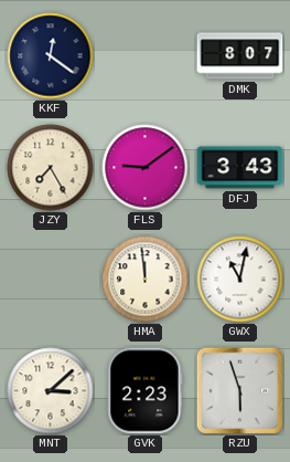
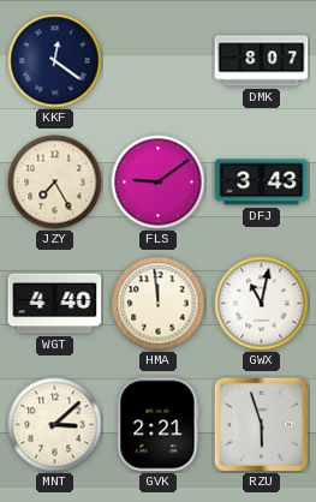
WGT: none -> 4:40
GVK: 2:23 -> 2:21
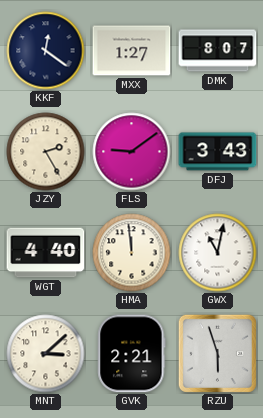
MXX: none -> 1:27
JZY: 7:25 -> 2:25
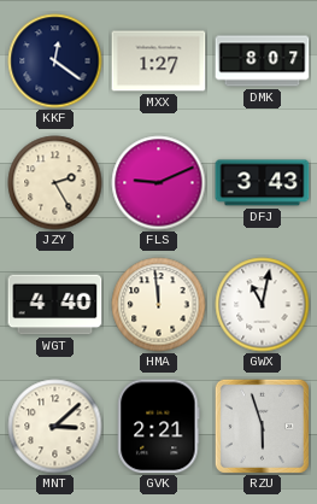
FLS: 9:09 -> 9:11
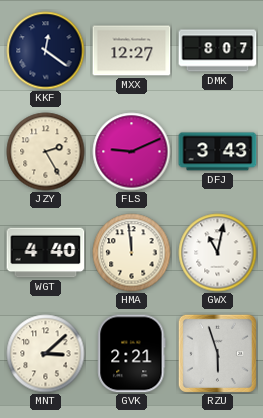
MXX: 1:27 -> 12:27
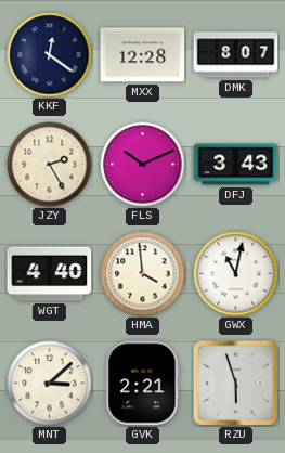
MXX: 12:27 -> 12:28
FLS: 9:11 -> 10:11
HMA: 11:59 -> 3:59
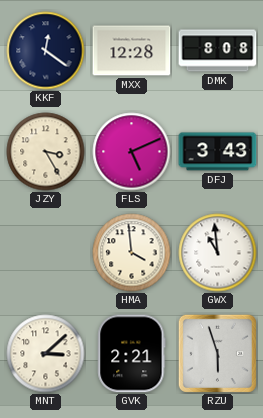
DMK: 8:07 -> 8:08
JZY: 2:25 -> 3:25
FLS: 10:11 -> 5:11
WGT: 4:40 -> none
GWX: 11:02 -> 10:59
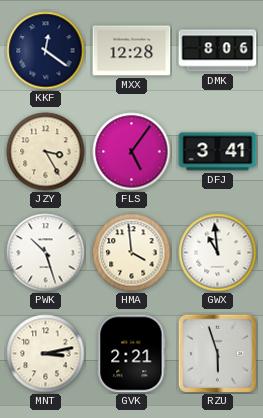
DMK: 8:08 -> 8:06
FLS: 5:11 -> 5:06
DFJ: 3:43 -> 3:41
PWK: none -> 10:27
MNT: 3:08 -> 3:13
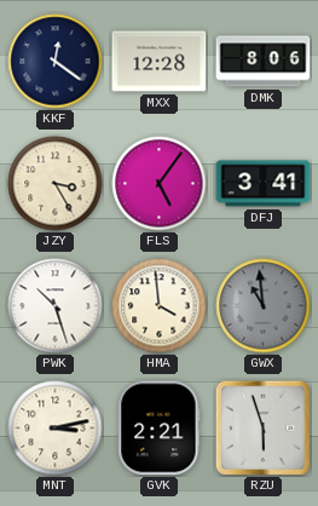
GWX dial: white -> grey
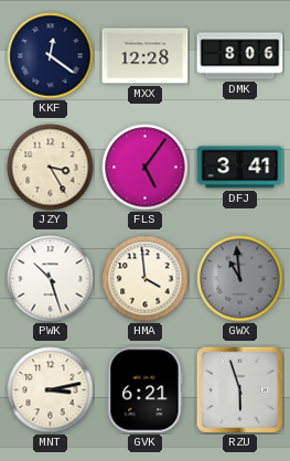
GVK: 2:21 -> 6:21
